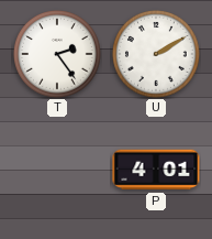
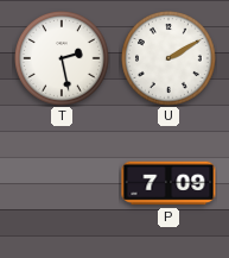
T: 2:24 -> 2:28
P: 4:01 -> 7:09
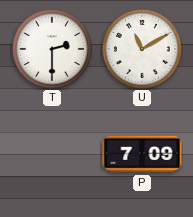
T: 2:28 -> 2:30
U: 2:10 -> 11:10
